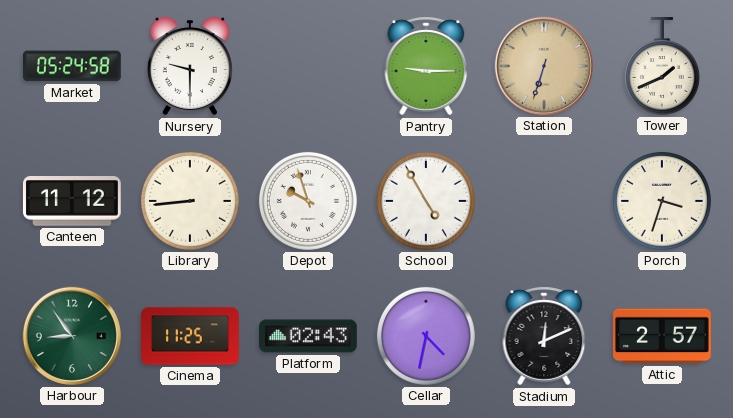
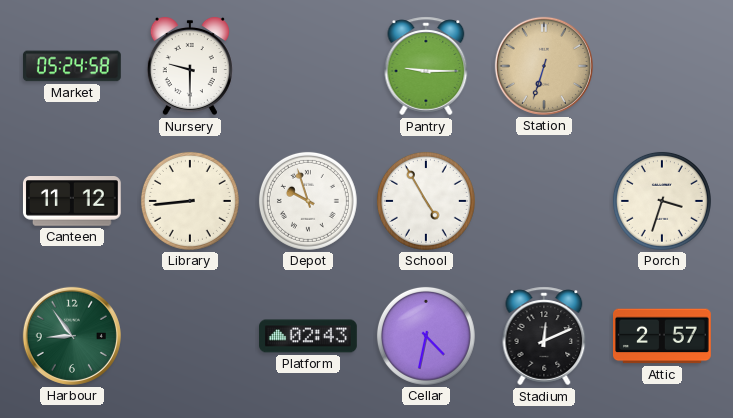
Tower: 1:41 -> none
Cinema: 11:25 -> none
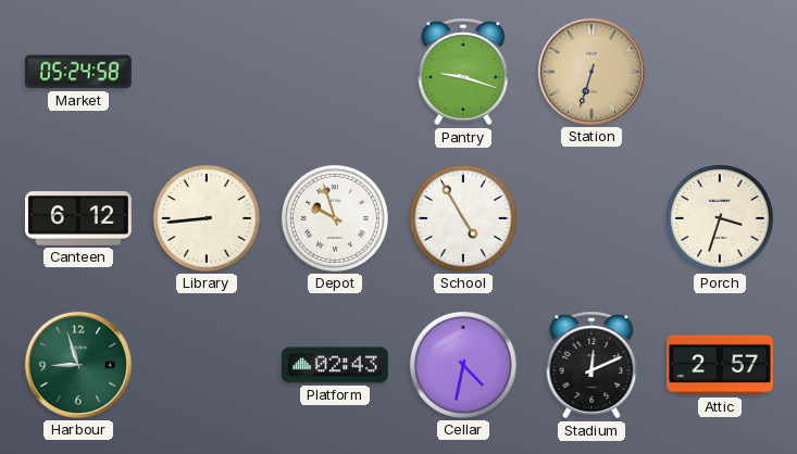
Nursery: 9:30 -> none
Pantry: 9:15 -> 9:18
Canteen: 11:12 -> 6:12
Harbour: 8:54 -> 8:57
